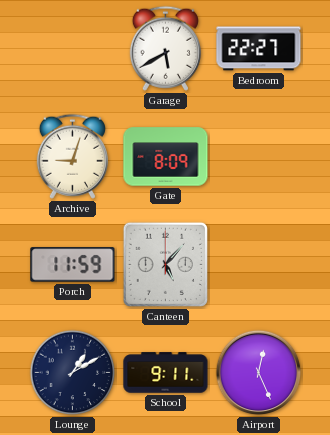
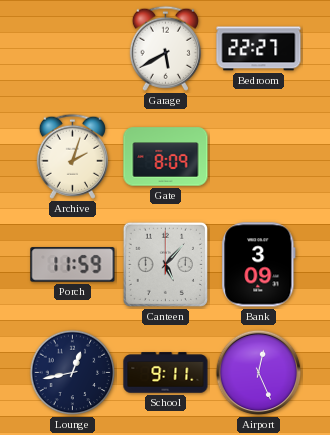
Archive: 9:03 -> 2:03
Bank: none -> 3:09
Lounge: 1:10 -> 12:43
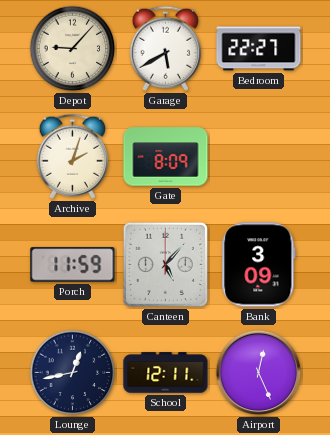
Depot: none -> 9:07
School: 9:11 -> 12:11
